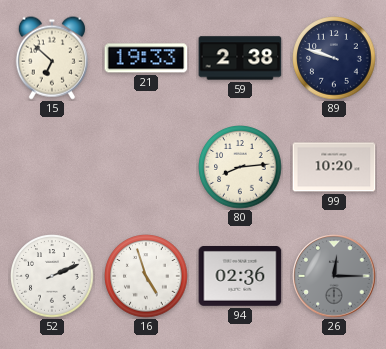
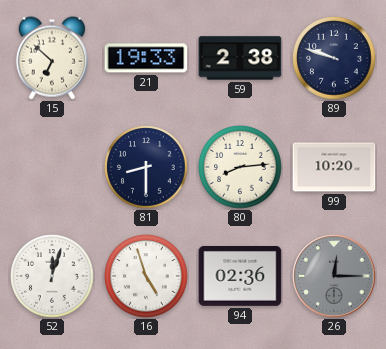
81: none -> 8:30
52: 2:11 -> 12:03
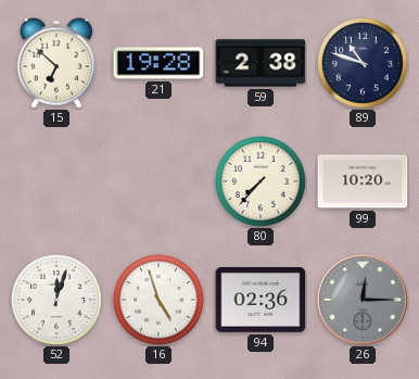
21: 19:33 -> 19:28
89: 9:48 -> 10:48
81: 8:30 -> none
80: 8:14 -> 7:37
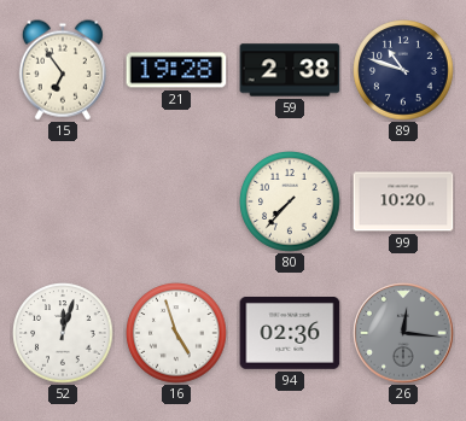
15: 6:52 -> 6:54
26: 12:15 -> 12:16
